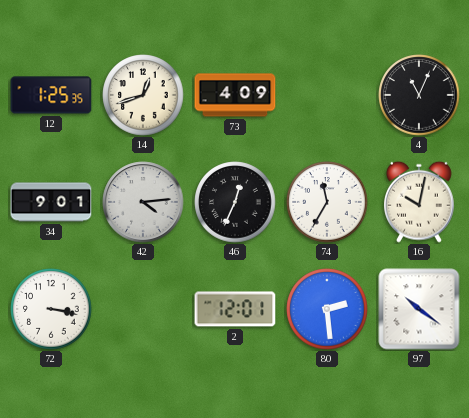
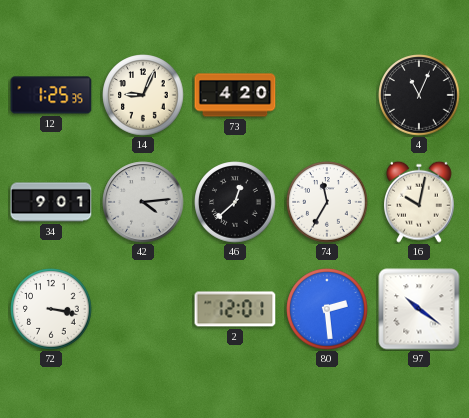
14: 12:42 -> 9:04
73: 4:09 -> 4:20
46: 12:34 -> 12:38
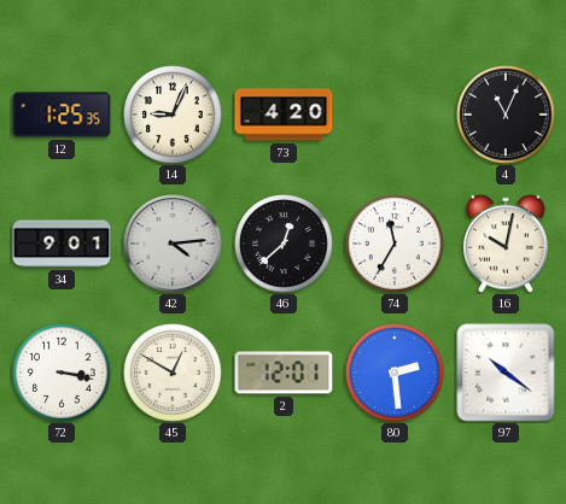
45: none -> 12:50
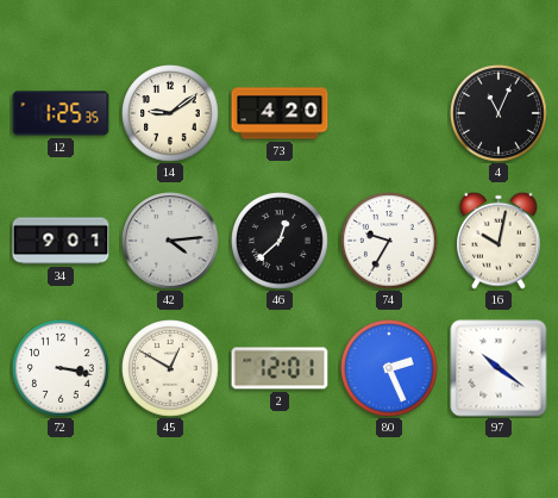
14: 9:04 -> 9:09
74: 11:35 -> 9:35
80: 2:29 -> 2:26
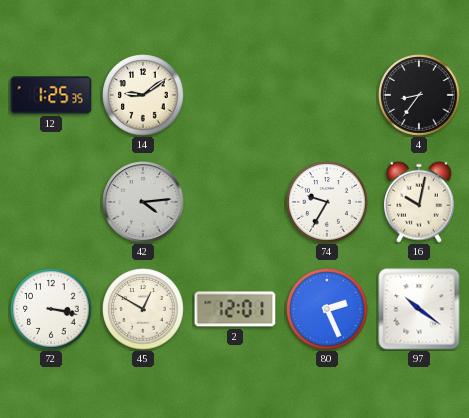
73: 4:20 -> none
4: 11:04 -> 8:36
34: 9:01 -> none
46: 12:38 -> none
